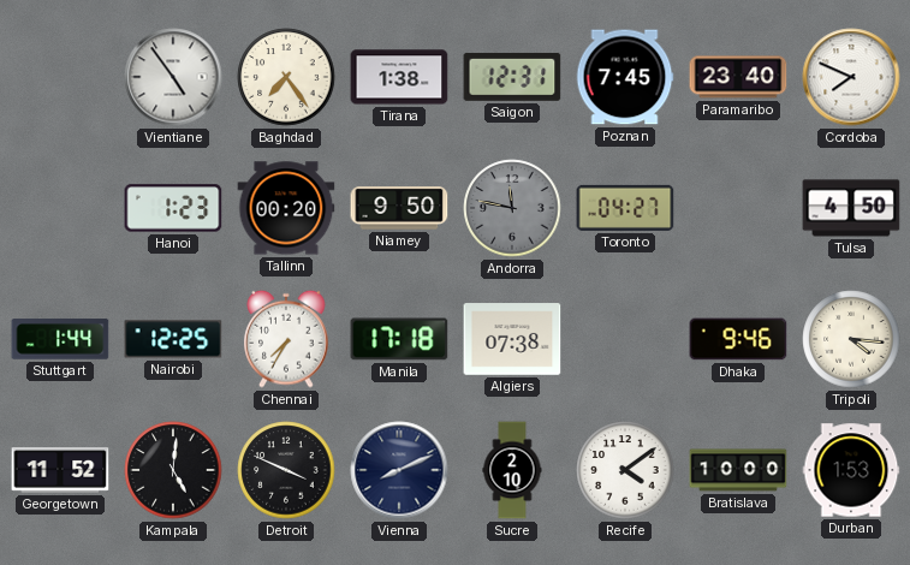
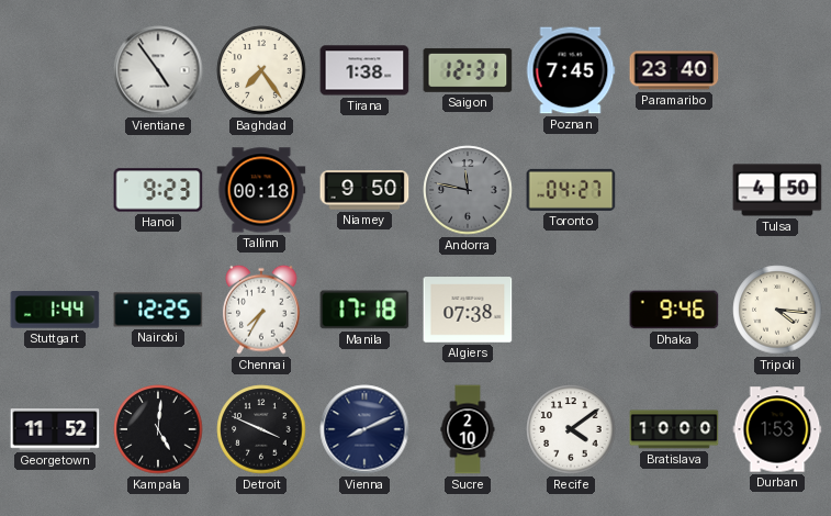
Cordoba: 7:49 -> none
Hanoi: 1:23 -> 9:23
Tallinn: 00:20 -> 00:18
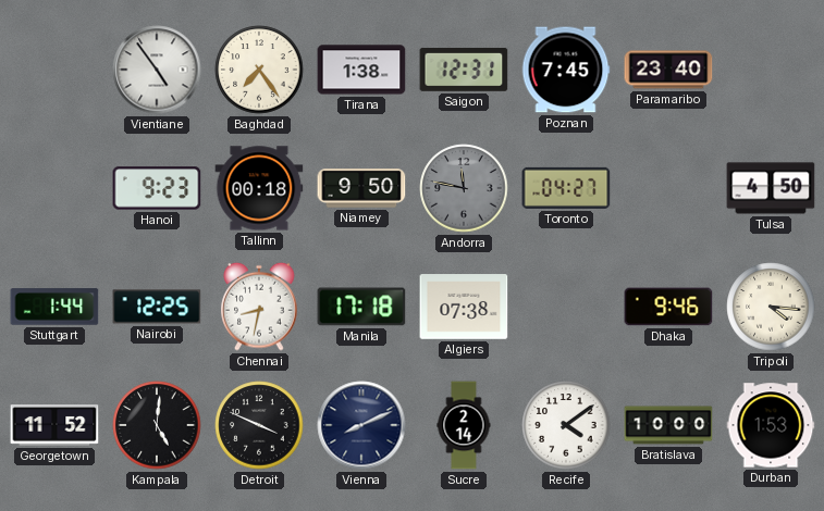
Chennai: 7:35 -> 8:32
Sucre: 2:10 -> 2:14
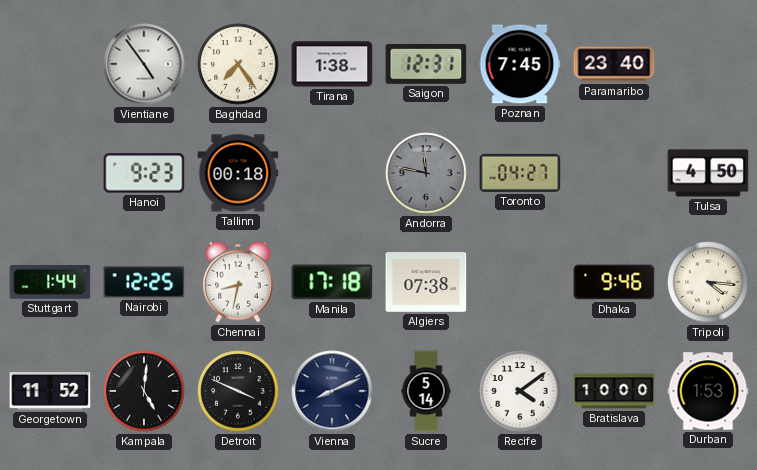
Niamey: 9:50 -> none
Sucre: 2:14 -> 5:14
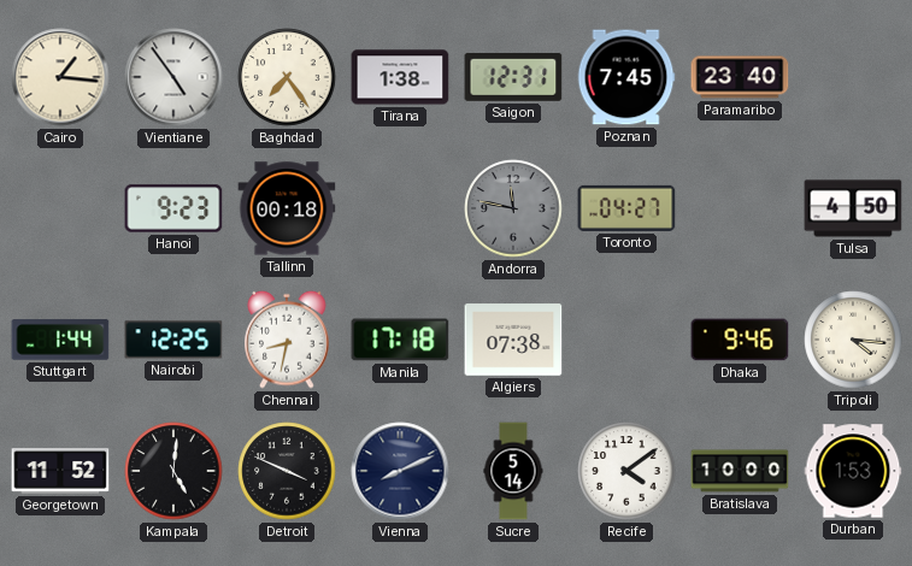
Cairo: none -> 1:16
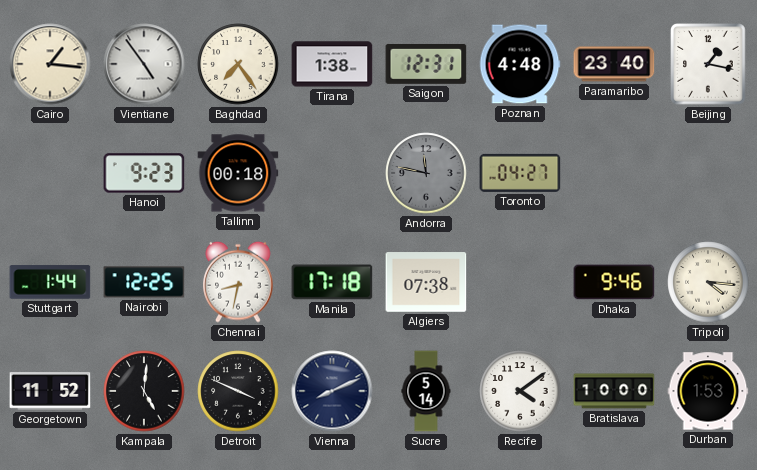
Poznan: 7:45 -> 4:48
Beijing: none -> 1:17
Tulsa: 4:50 -> none
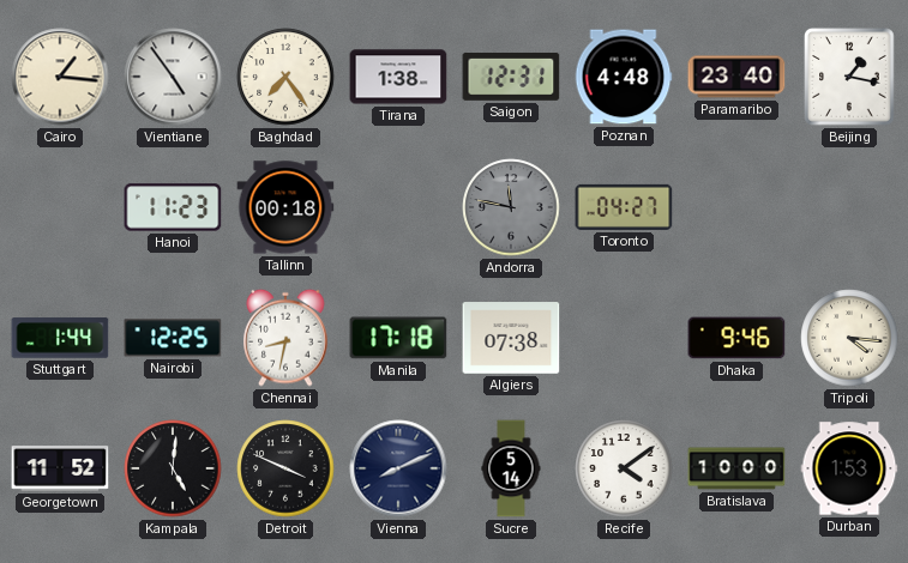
Hanoi: 9:23 -> 11:23
